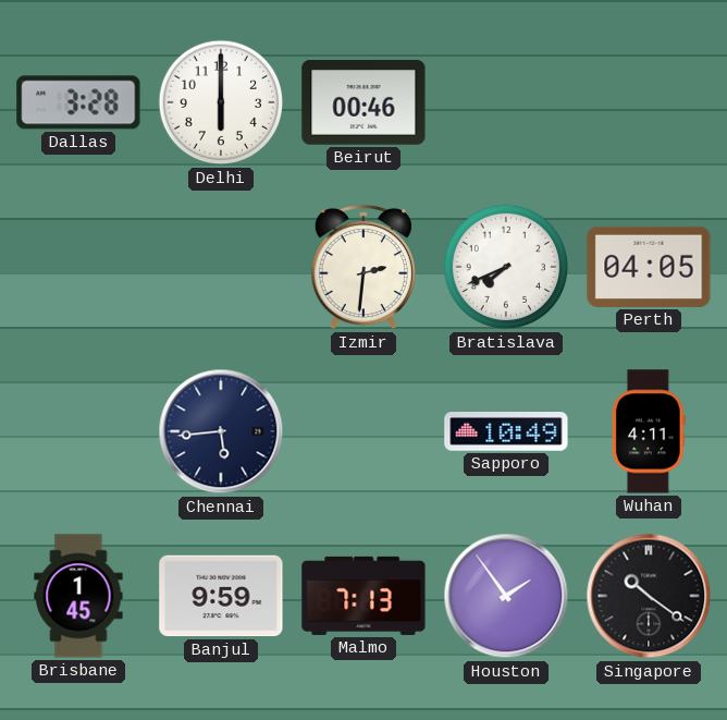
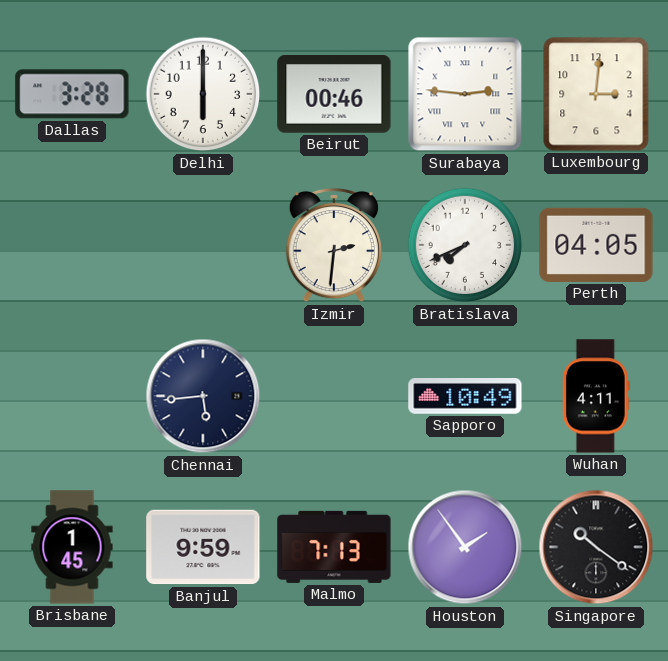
Surabaya: none -> 2:46
Luxembourg: none -> 3:01
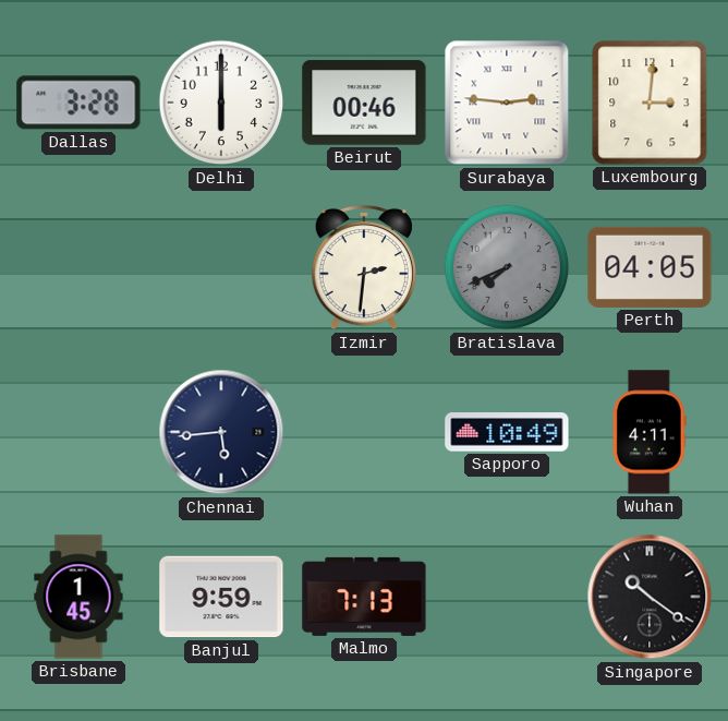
Bratislava dial: white -> grey
Houston: 1:54 -> none
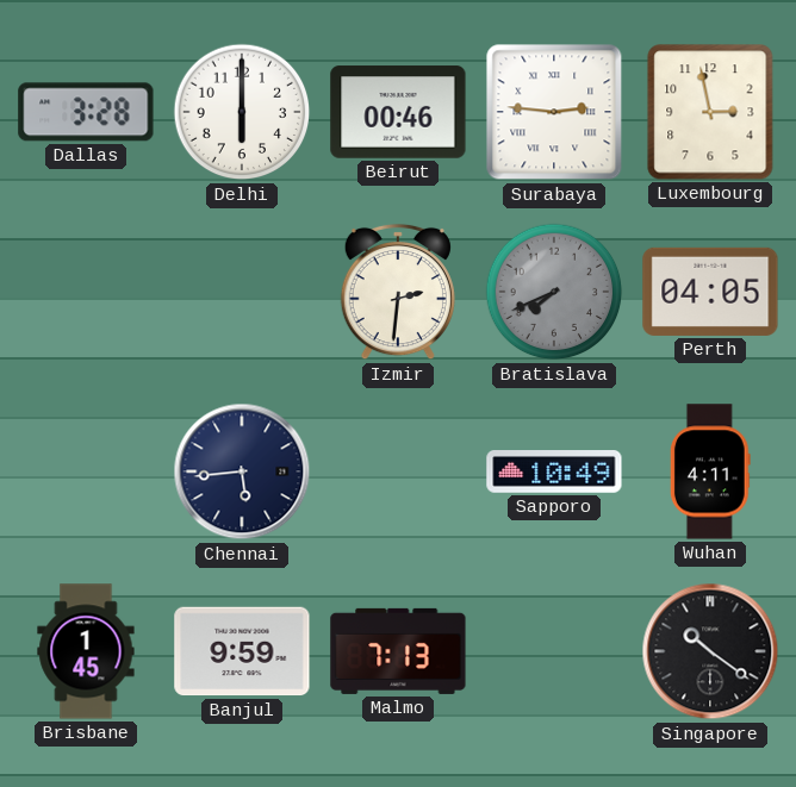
Luxembourg: 3:01 -> 2:58
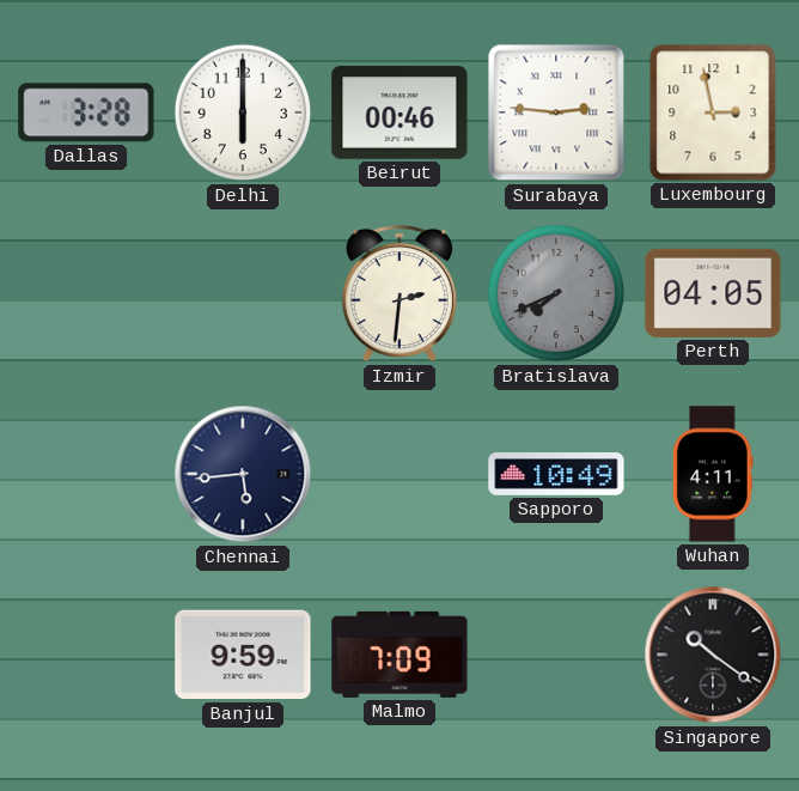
Brisbane: 1:45 -> none
Malmo: 7:13 -> 7:09
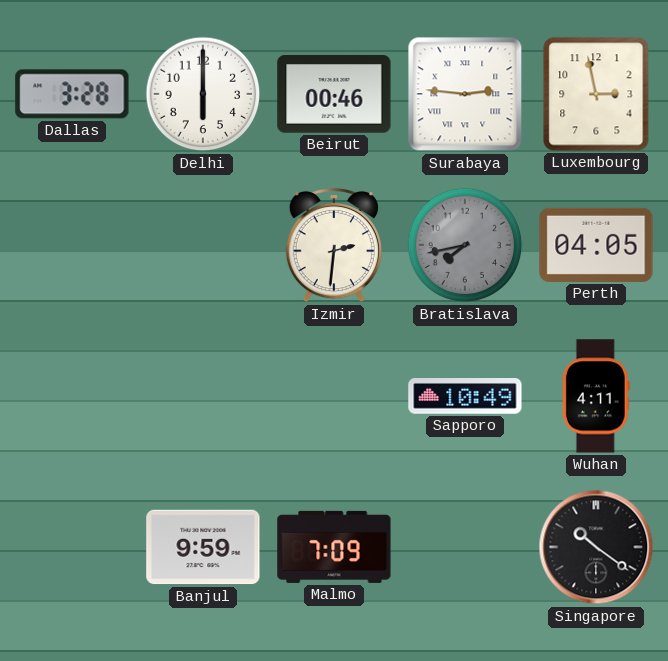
Bratislava: 7:41 -> 7:43
Chennai: 5:44 -> none
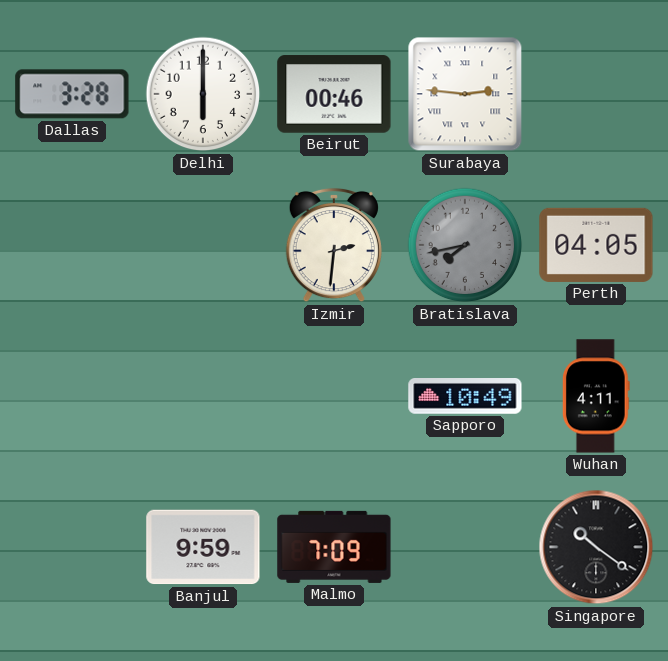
Luxembourg: 2:58 -> none
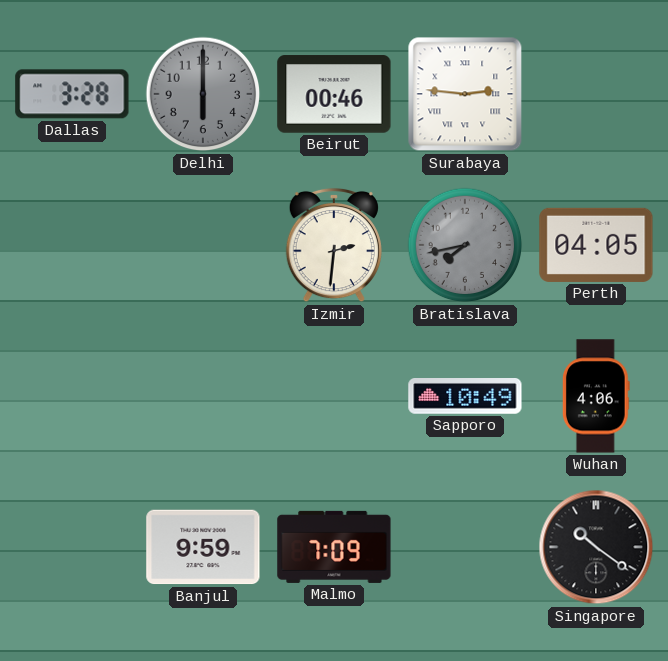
Delhi dial: white -> grey
Wuhan: 4:11 -> 4:06
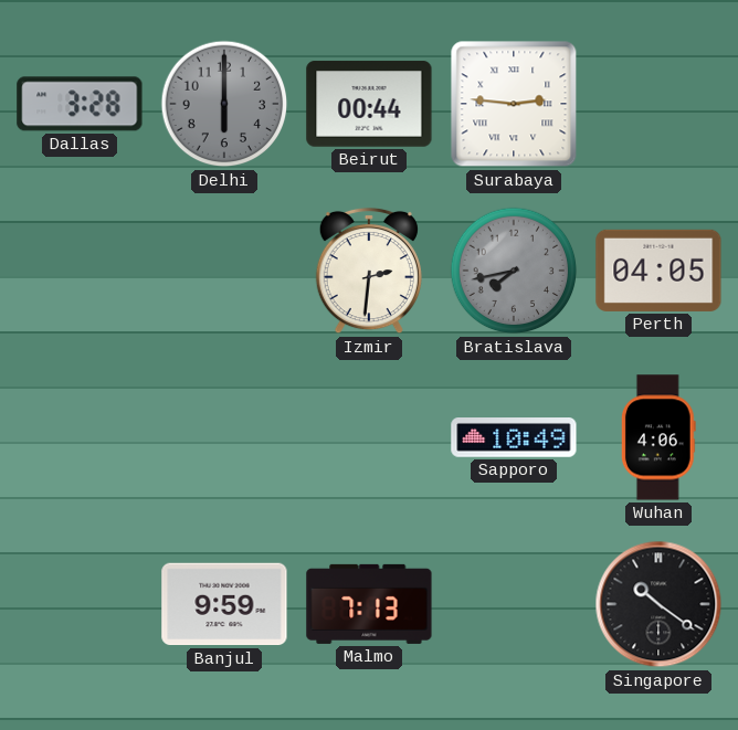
Beirut: 00:46 -> 00:44
Malmo: 7:09 -> 7:13
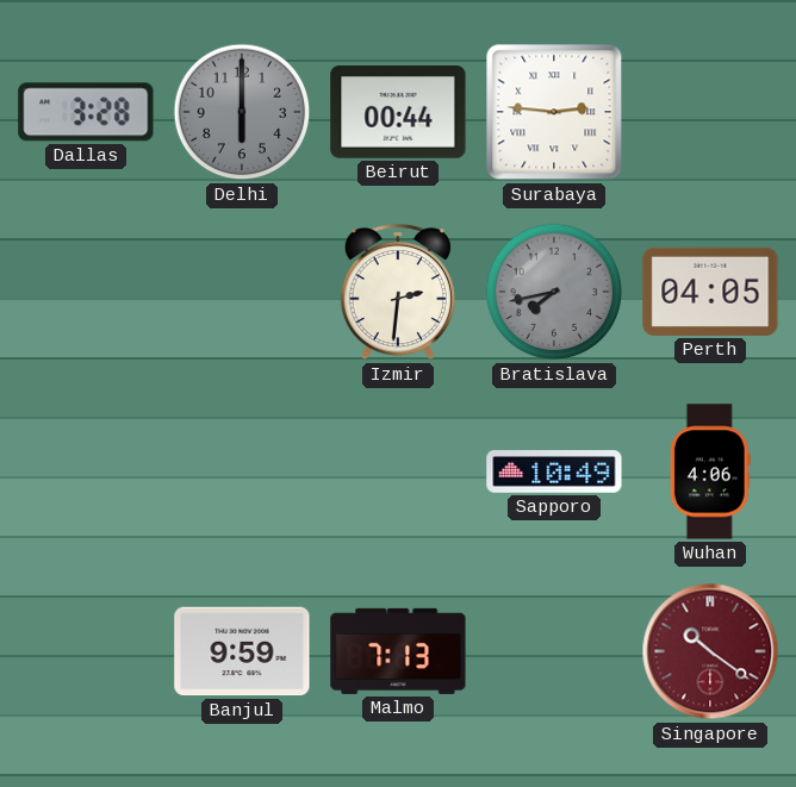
Singapore dial: black -> burgundy
